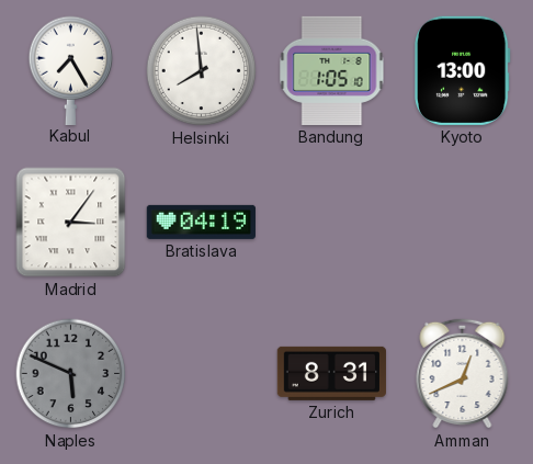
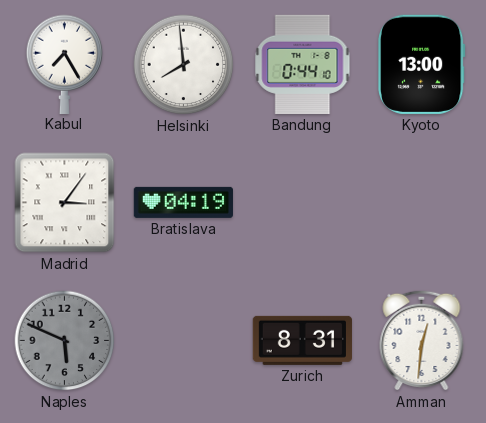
Bandung: 1:05 -> 0:44
Amman: 12:41 -> 12:31
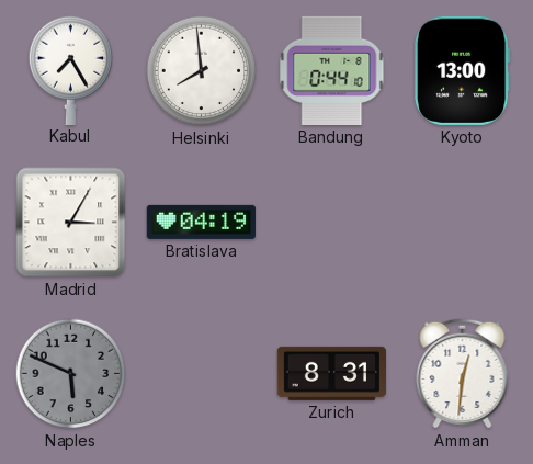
Madrid: 3:06 -> 3:05
